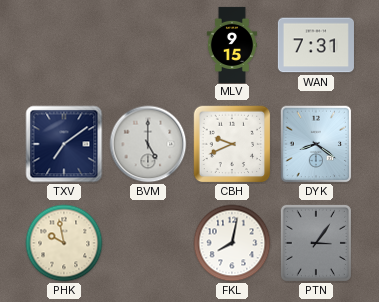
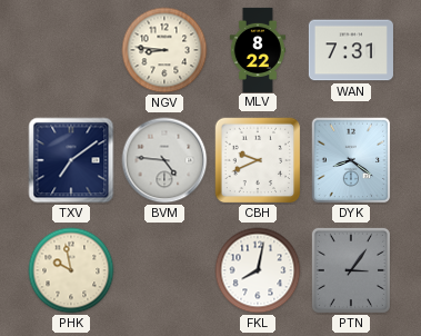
NGV: none -> 8:46
MLV: 9:15 -> 8:22
BVM: 5:00 -> 4:46
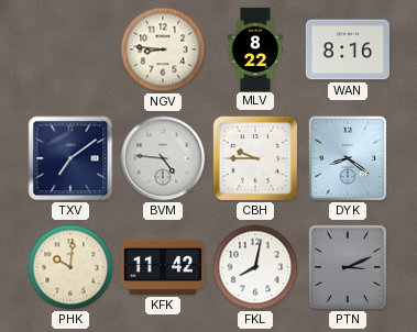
WAN: 7:31 -> 8:16
CBH: 9:41 -> 9:45
PHK: 9:58 -> 10:01
KFK: none -> 11:42
PTN: 3:06 -> 3:11
